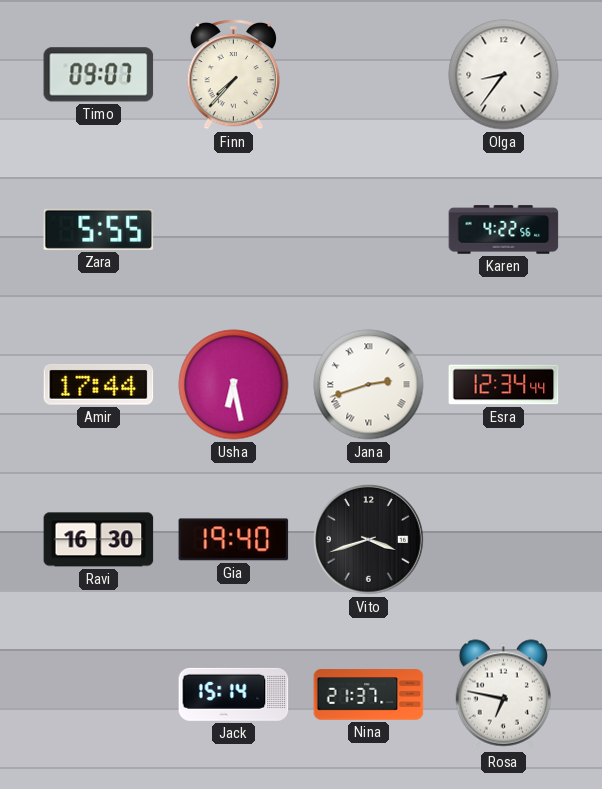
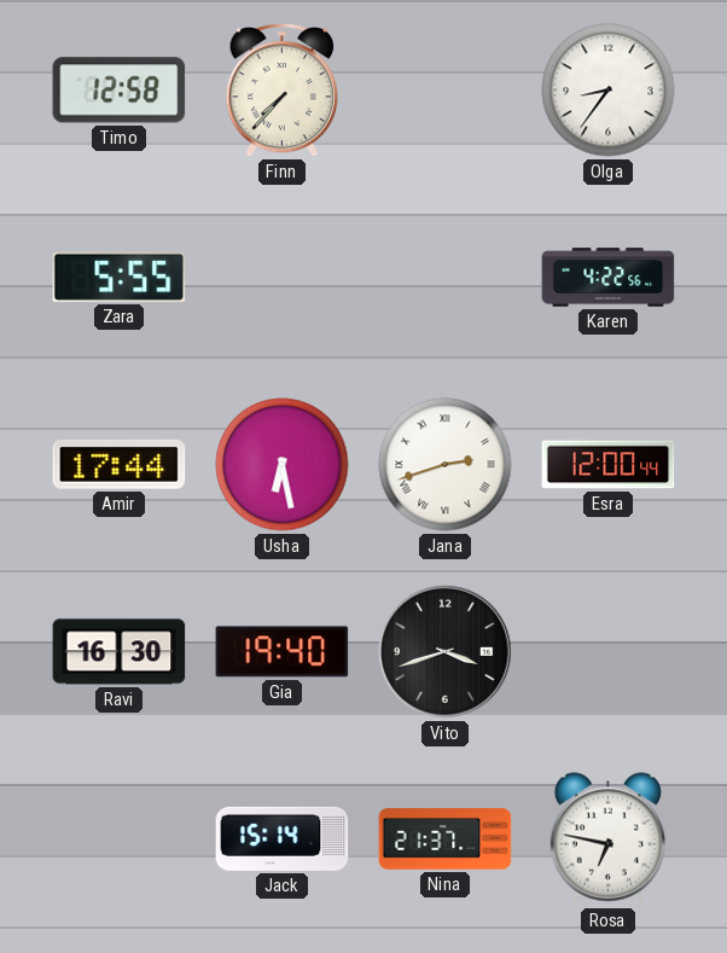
Timo: 09:07 -> 12:58
Esra: 12:34 -> 12:00
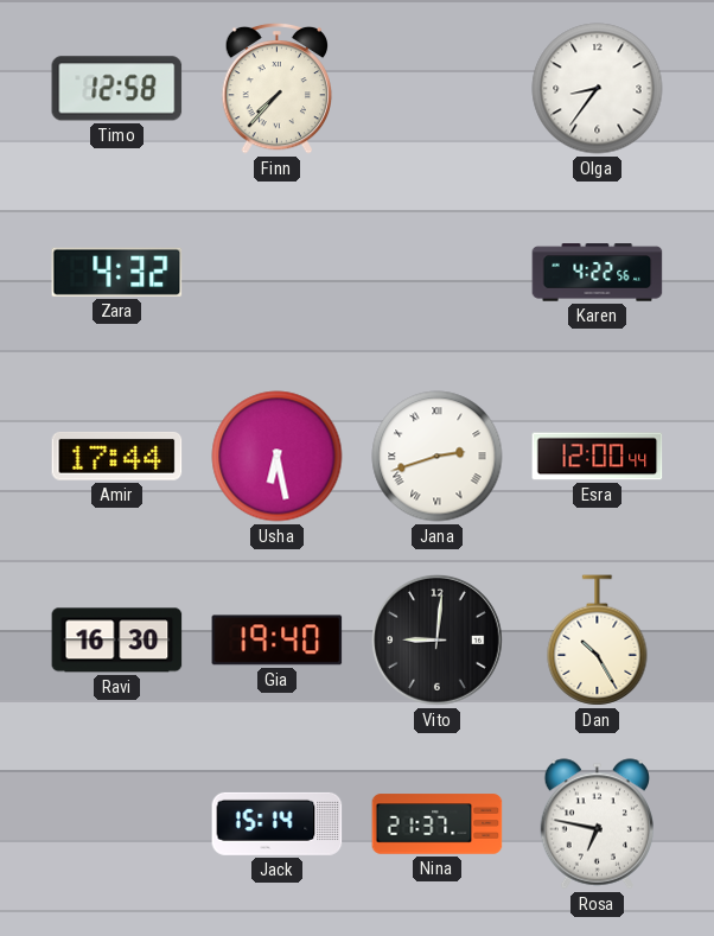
Zara: 5:55 -> 4:32
Vito: 3:42 -> 9:01
Dan: none -> 10:25
